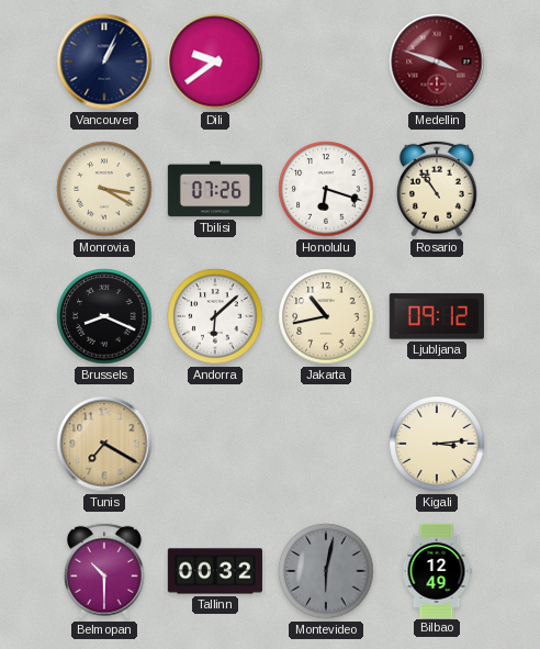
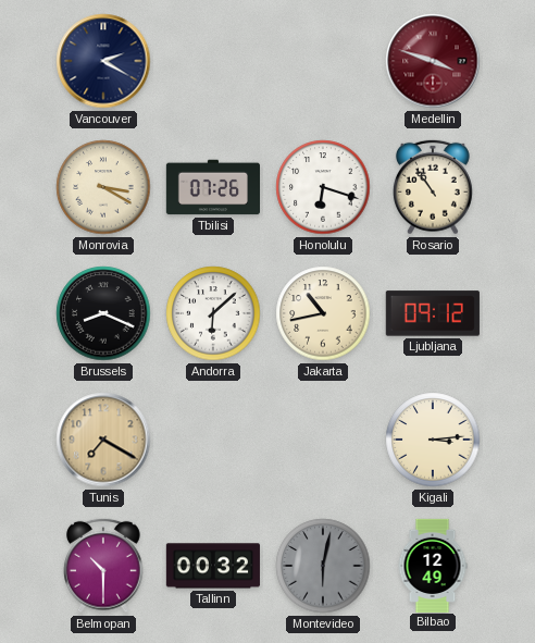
Vancouver: 1:04 -> 2:20
Dili: 9:39 -> none
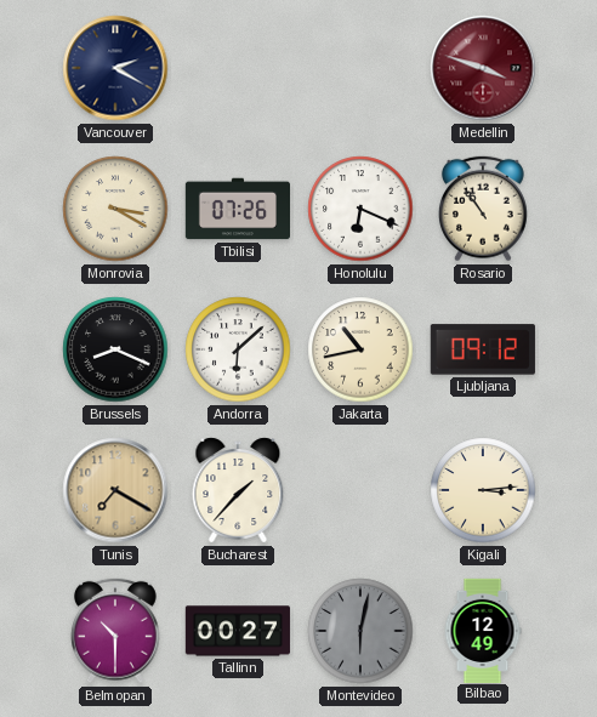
Honolulu: 6:18 -> 6:19
Bucharest: none -> 1:37
Tallinn: 00:32 -> 00:27
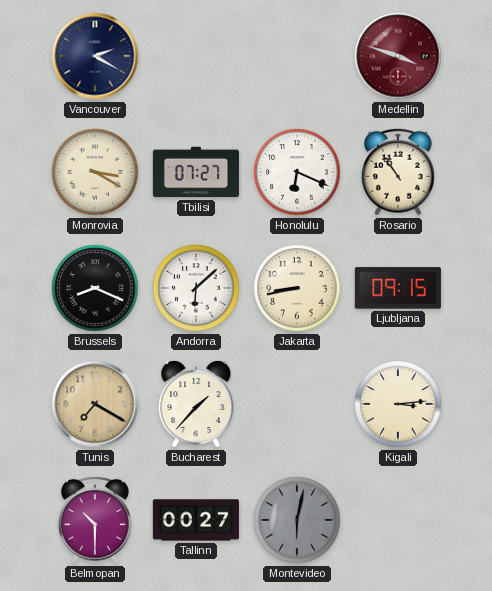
Tbilisi: 07:26 -> 07:27
Jakarta: 10:43 -> 8:43
Ljubljana: 09:12 -> 09:15
Bilbao: 12:49 -> none
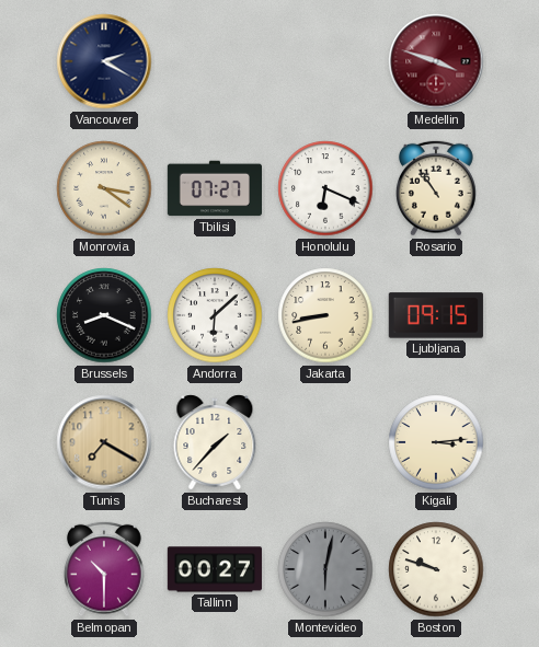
Monrovia: 3:20 -> 3:21
Boston: none -> 9:48
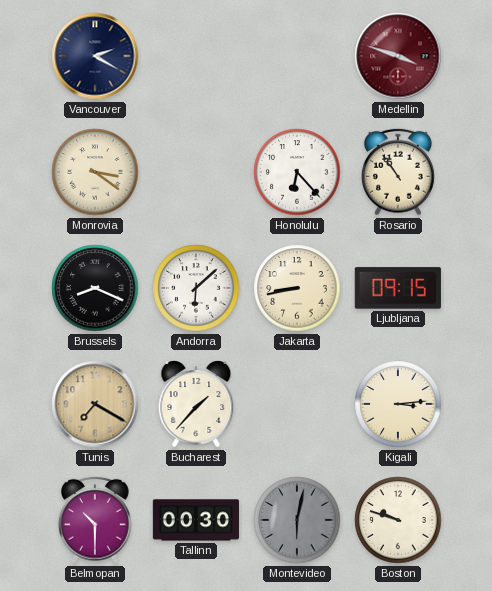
Tbilisi: 07:27 -> none
Honolulu: 6:19 -> 6:23
Tallinn: 00:27 -> 00:30
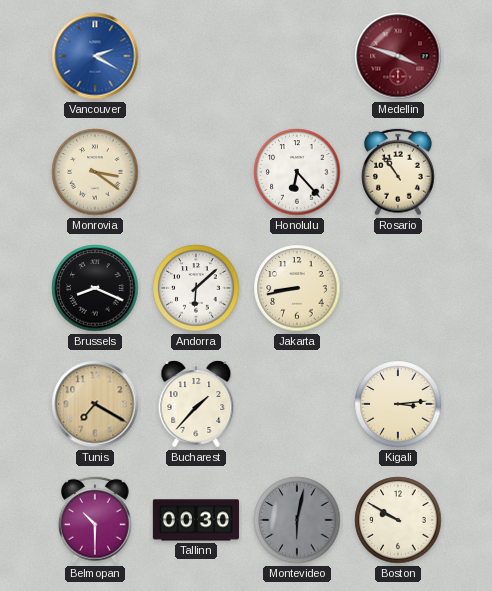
Vancouver dial: navy -> blue
Ljubljana: 09:15 -> none
Boston: 9:48 -> 9:50
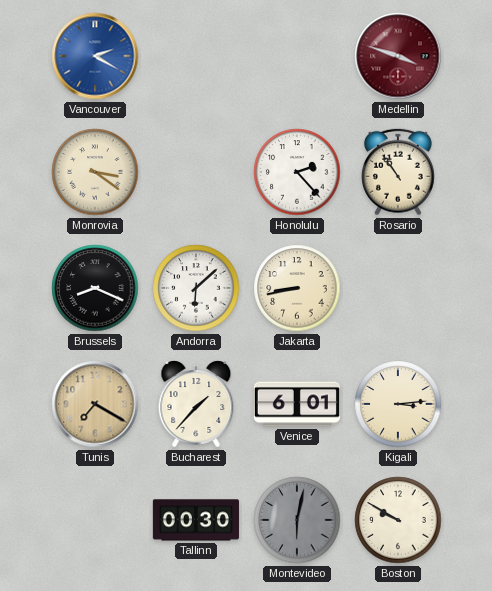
Honolulu: 6:23 -> 2:23
Venice: none -> 6:01
Belmopan: 10:30 -> none
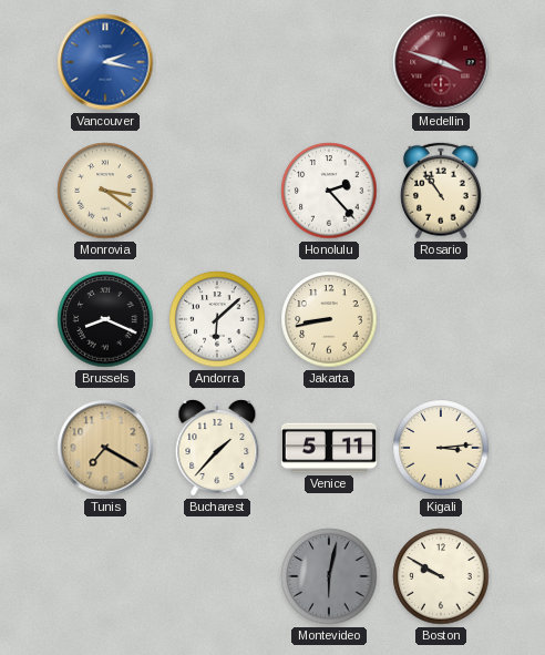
Vancouver: 2:20 -> 2:17
Venice: 6:01 -> 5:11
Tallinn: 00:30 -> none
